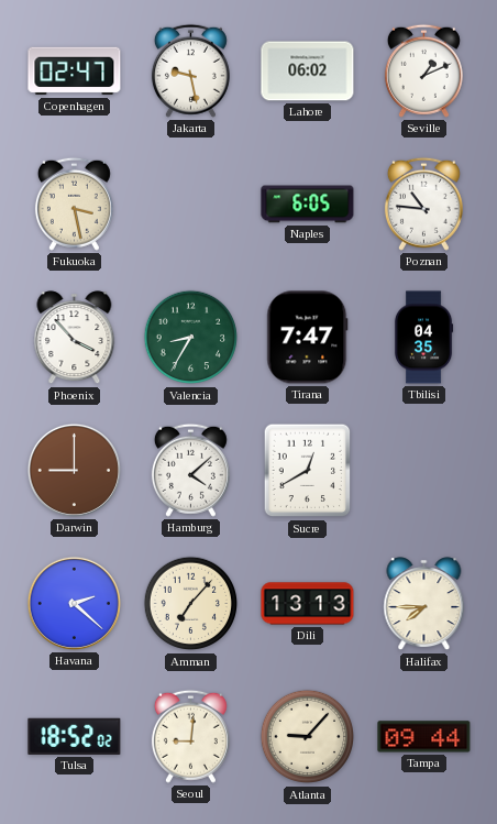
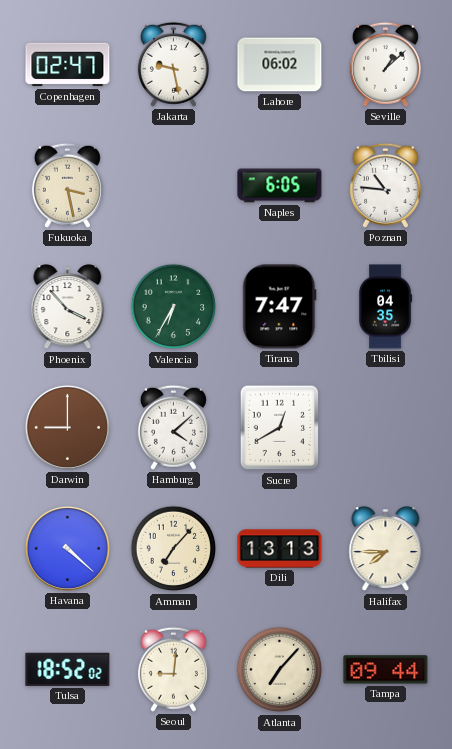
Seville: 1:11 -> 1:08
Valencia: 8:35 -> 6:35
Havana: 2:22 -> 4:22
Atlanta: 9:07 -> 7:07
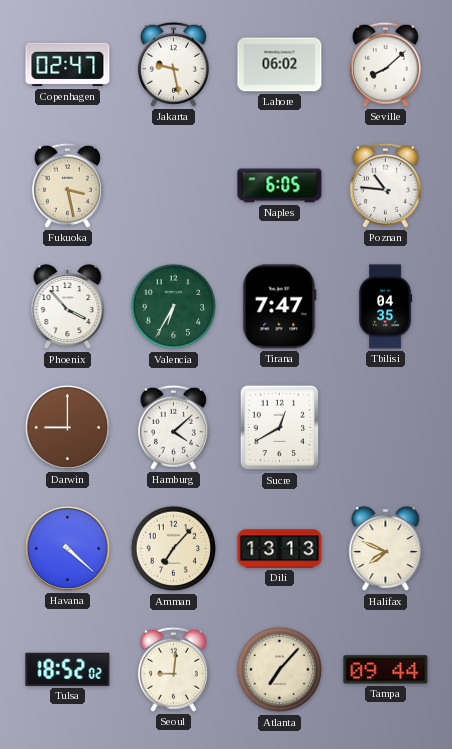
Seville: 1:08 -> 8:08
Halifax: 7:45 -> 7:49
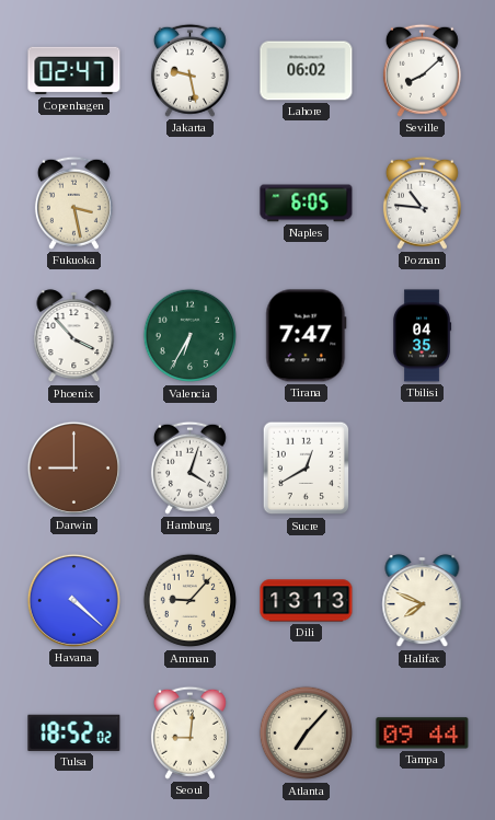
Hamburg: 4:08 -> 4:03
Amman: 7:07 -> 9:07
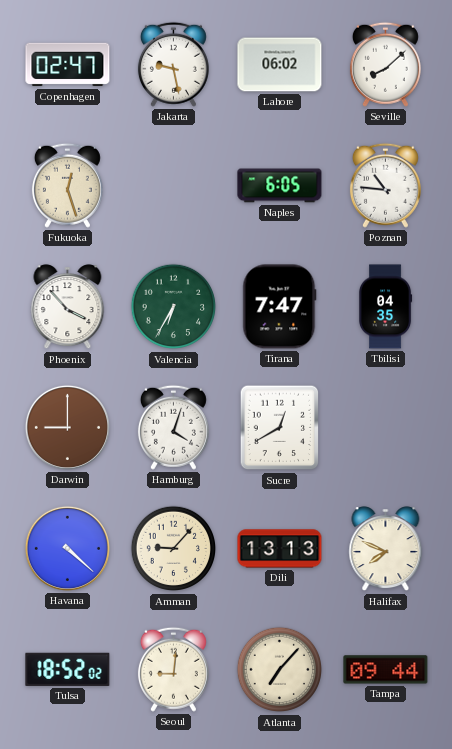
Fukuoka: 3:28 -> 12:27
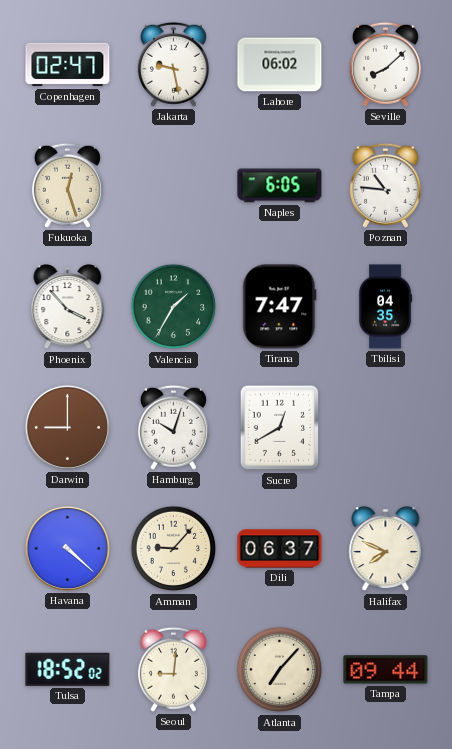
Valencia: 6:35 -> 1:35
Hamburg: 4:03 -> 10:03
Dili: 13:13 -> 06:37
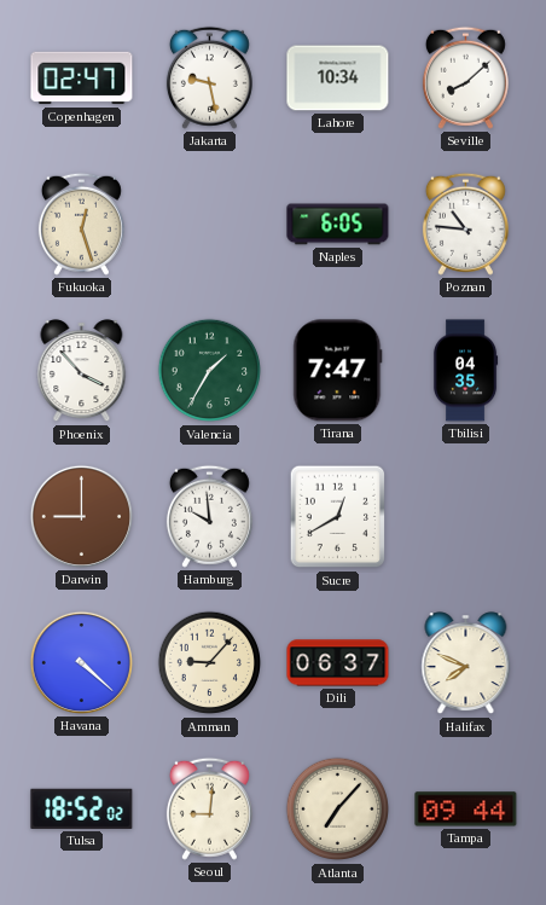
Lahore: 06:02 -> 10:34
Hamburg: 10:03 -> 9:59
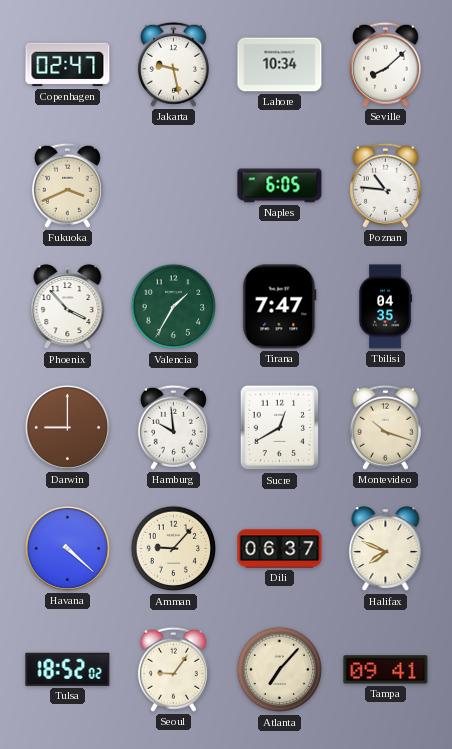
Fukuoka: 12:27 -> 3:41
Montevideo: none -> 10:18
Seoul: 9:01 -> 9:06
Tampa: 09:44 -> 09:41
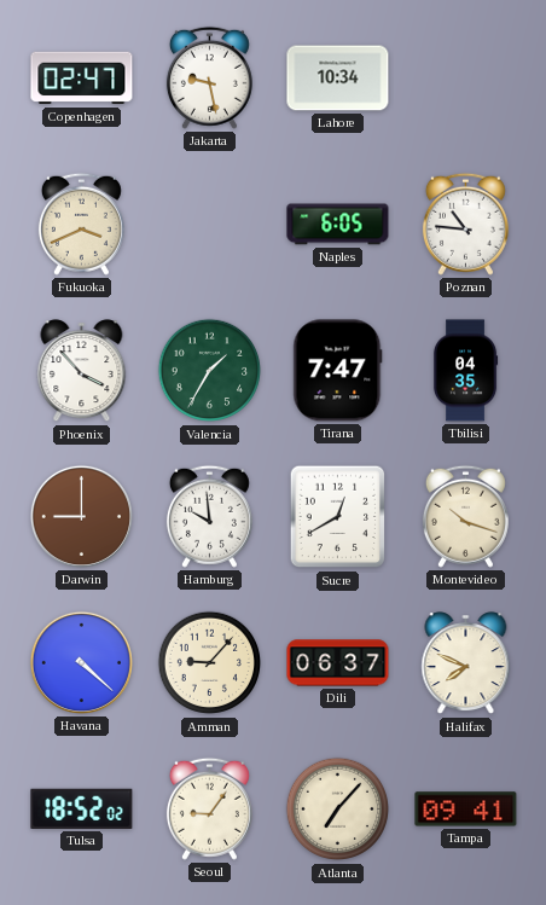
Seville: 8:08 -> none
